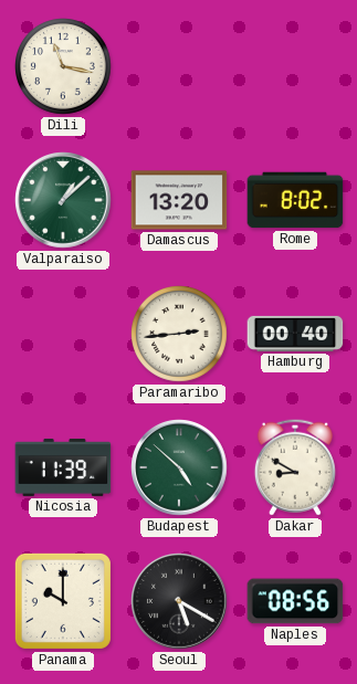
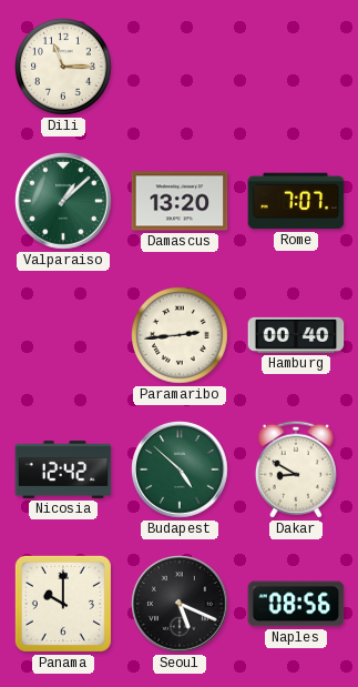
Dili: 11:17 -> 11:15
Rome: 8:02 -> 7:07
Nicosia: 11:39 -> 12:42
Seoul: 5:20 -> 5:19
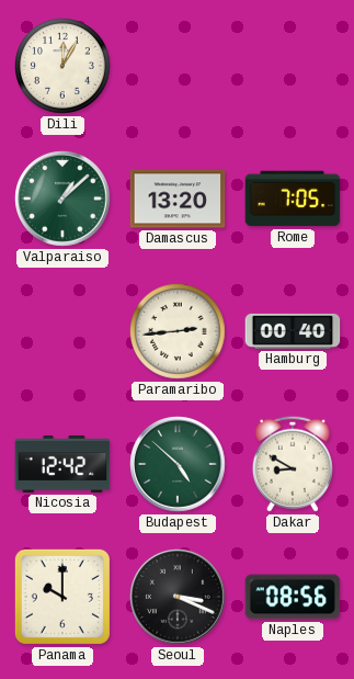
Dili: 11:15 -> 12:05
Rome: 7:07 -> 7:05
Seoul: 5:19 -> 3:19
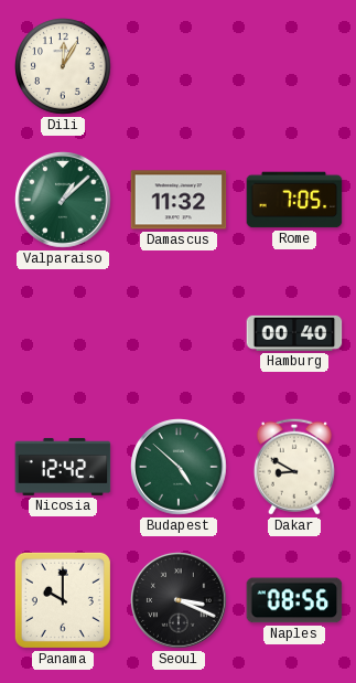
Damascus: 13:20 -> 11:32
Paramaribo: 2:44 -> none
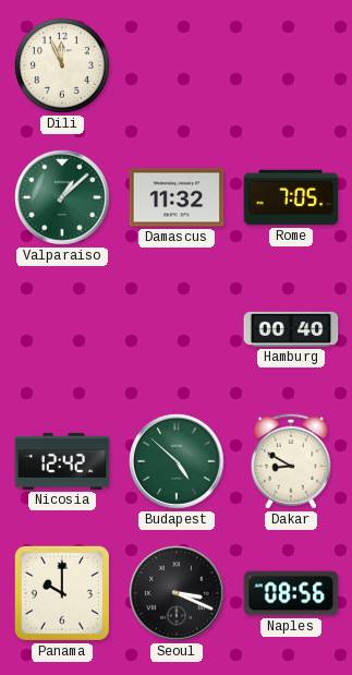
Dili: 12:05 -> 11:56
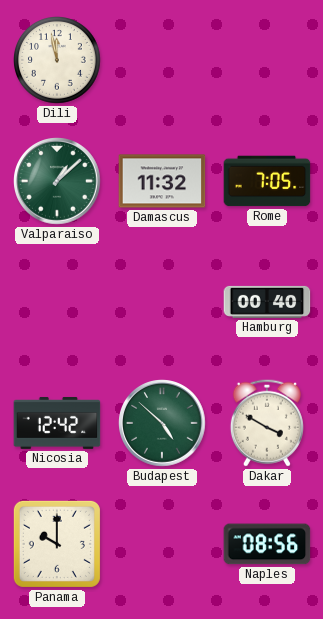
Dili: 11:56 -> 11:58
Dakar: 8:50 -> 3:50
Seoul: 3:19 -> none
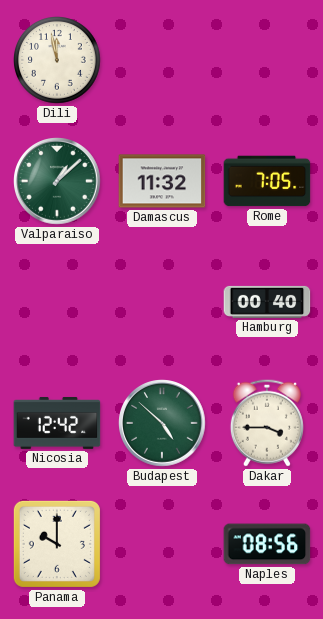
Dakar: 3:50 -> 3:45
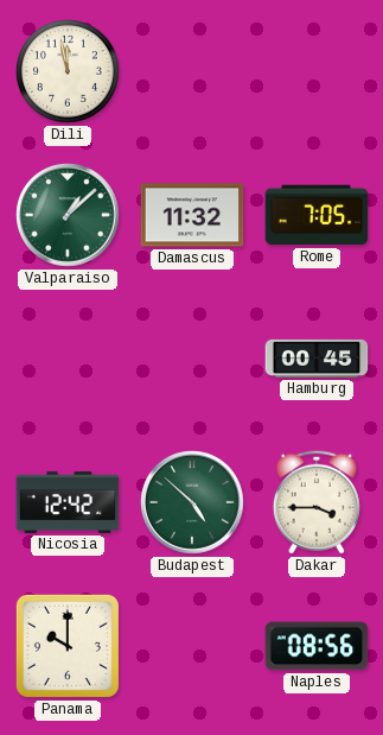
Hamburg: 00:40 -> 00:45
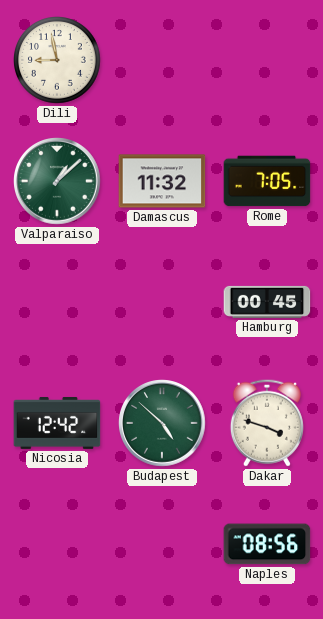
Dili: 11:58 -> 8:58
Dakar: 3:45 -> 3:48
Panama: 10:00 -> none
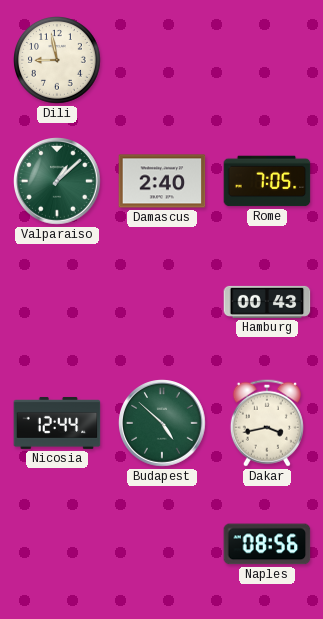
Damascus: 11:32 -> 2:40
Hamburg: 00:45 -> 00:43
Nicosia: 12:42 -> 12:44
Dakar: 3:48 -> 3:43
